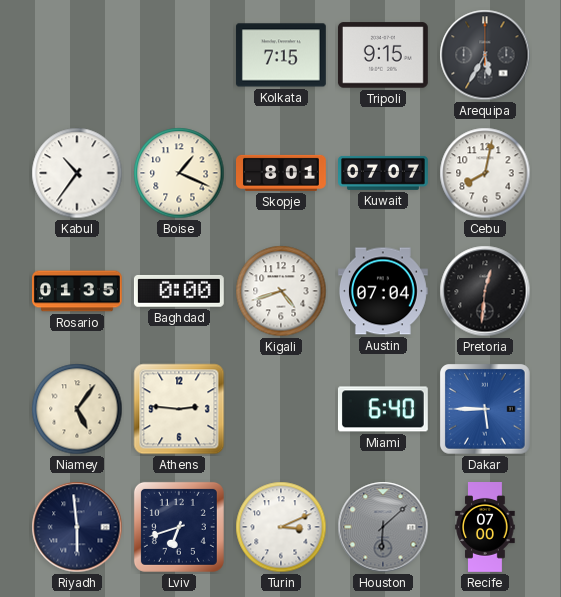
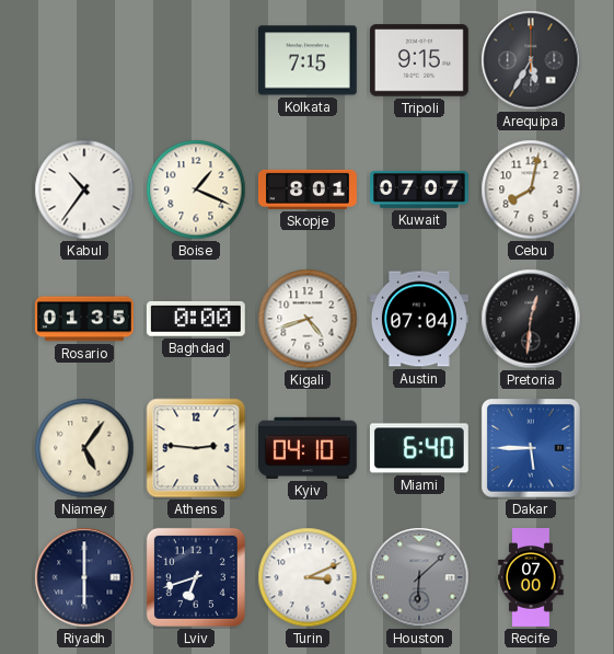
Kyiv: none -> 04:10
Riyadh: 5:59 -> 6:00
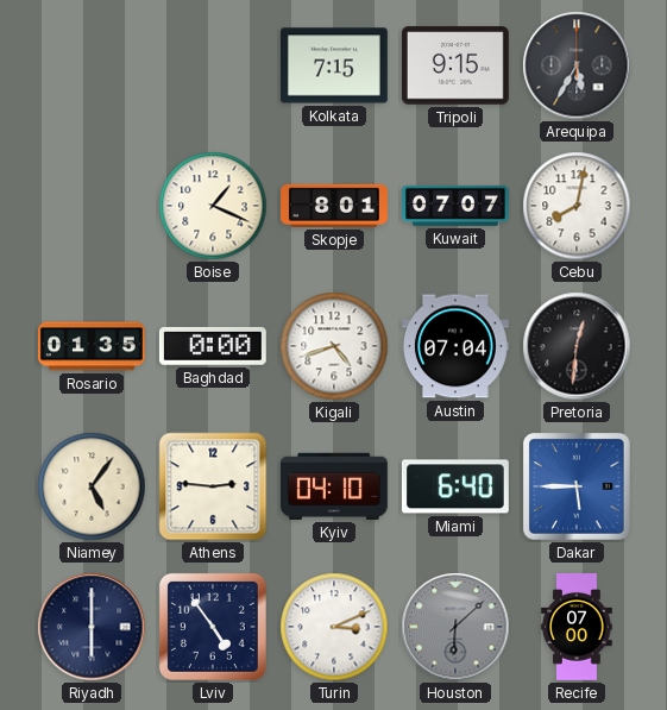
Kabul: 10:36 -> none
Lviv: 6:42 -> 4:54
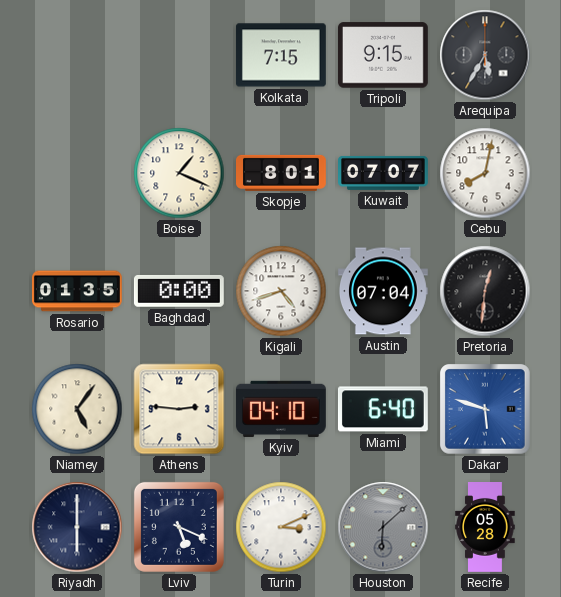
Dakar: 5:45 -> 5:48
Lviv: 4:54 -> 5:19
Recife: 07:00 -> 05:28
